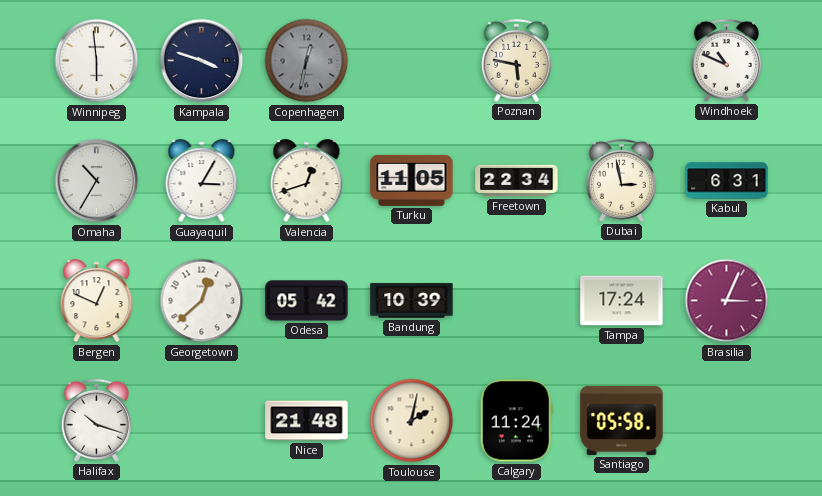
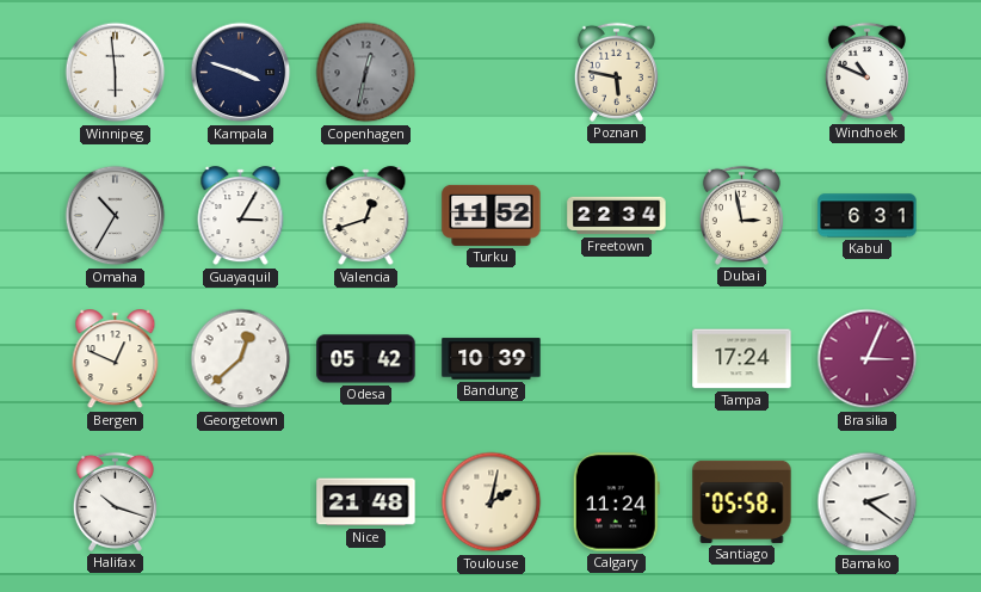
Turku: 11:05 -> 11:52
Bamako: none -> 2:21
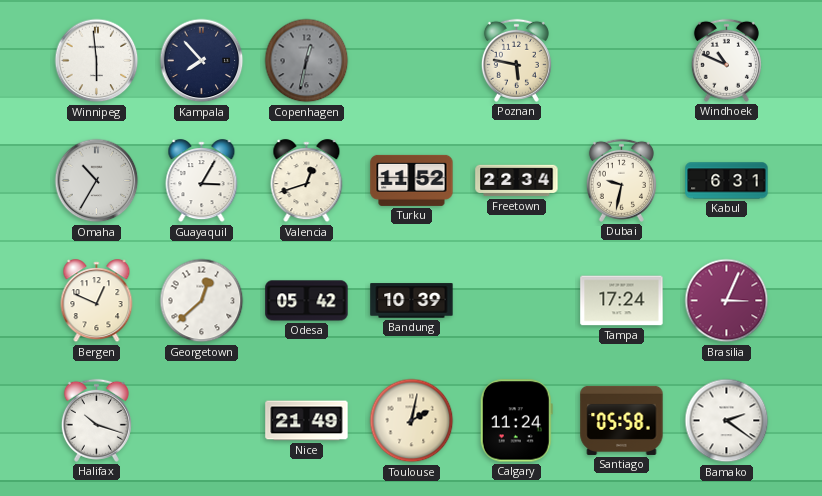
Kampala: 3:48 -> 7:53
Dubai: 2:58 -> 9:32
Nice: 21:48 -> 21:49
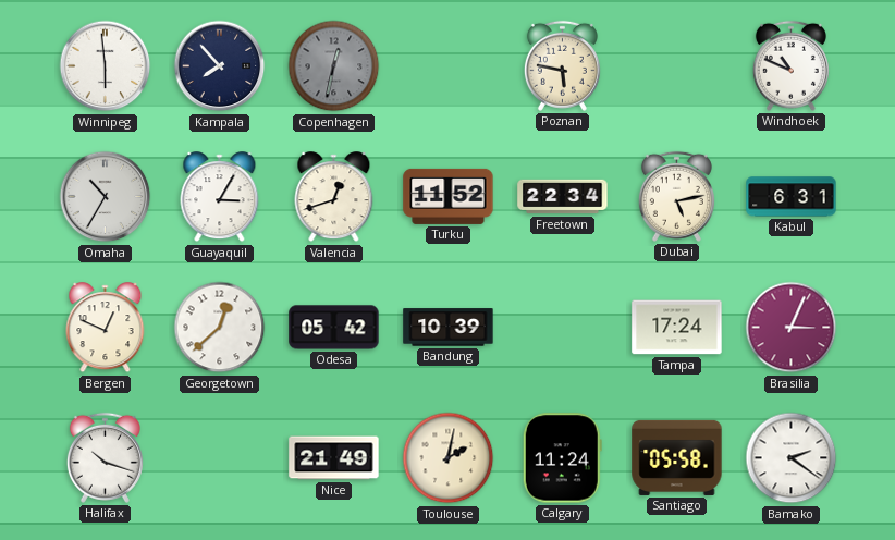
Dubai: 9:32 -> 5:13
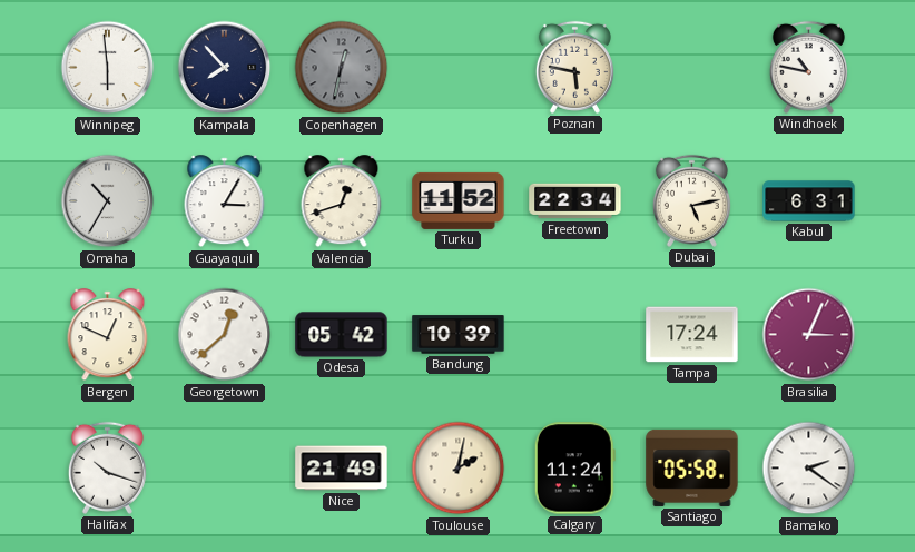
Windhoek: 10:49 -> 10:47
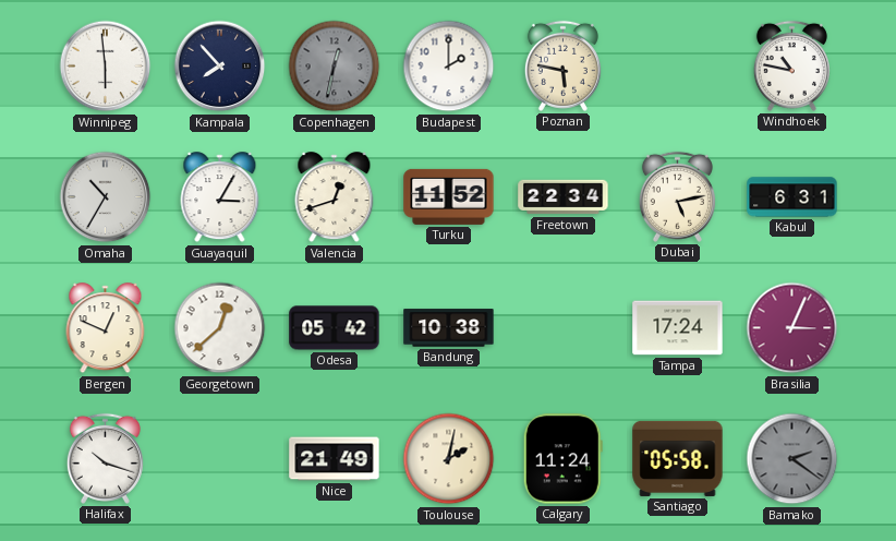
Budapest: none -> 2:00
Bandung: 10:39 -> 10:38
Bamako dial: white -> grey
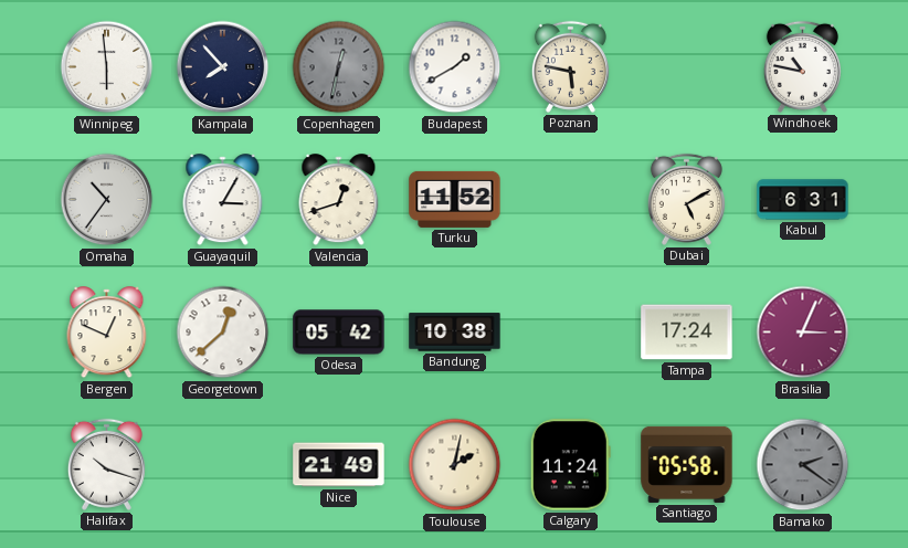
Budapest: 2:00 -> 1:40
Omaha: 10:35 -> 10:36
Freetown: 22:34 -> none
Dubai: 5:13 -> 5:10
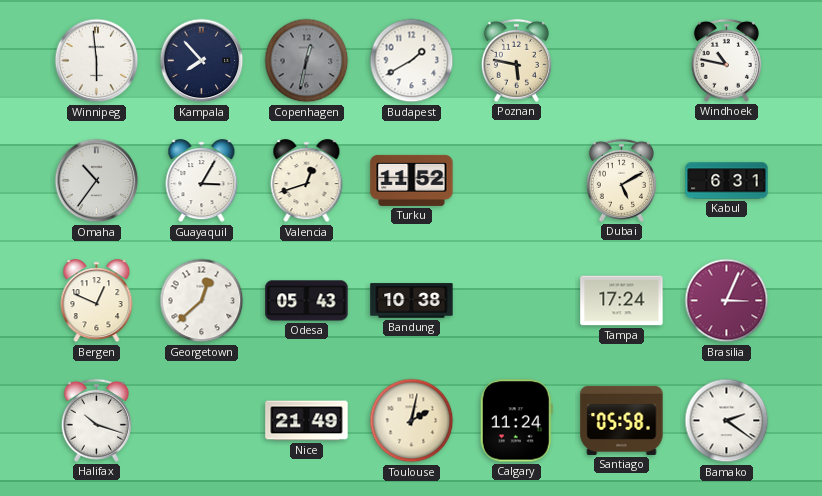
Odesa: 05:42 -> 05:43
Bamako dial: grey -> white
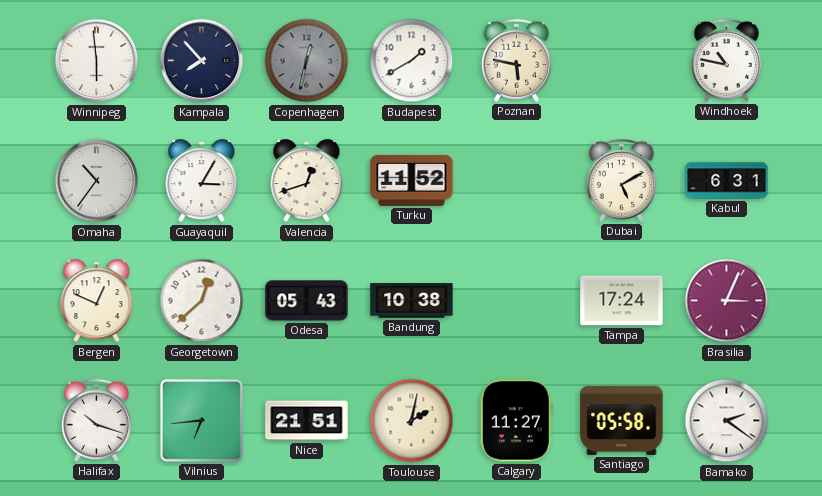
Vilnius: none -> 6:44
Nice: 21:49 -> 21:51
Calgary: 11:24 -> 11:27
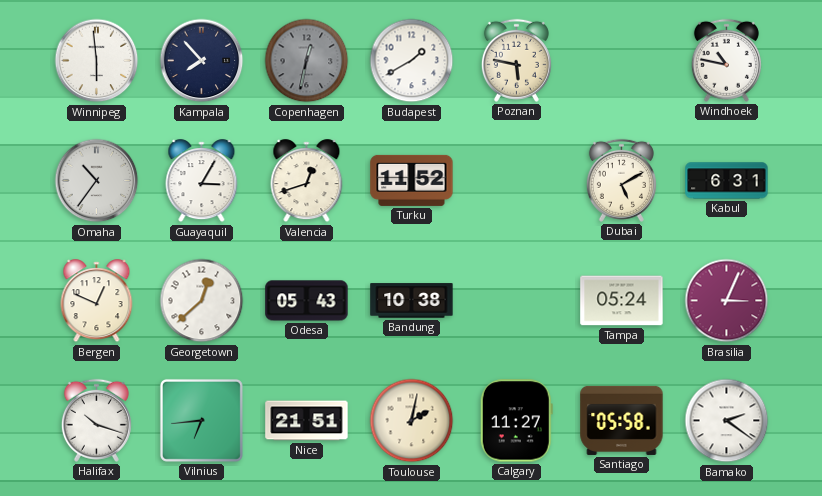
Tampa: 17:24 -> 05:24
